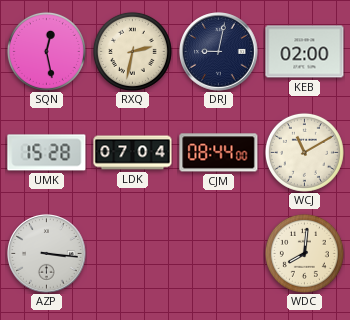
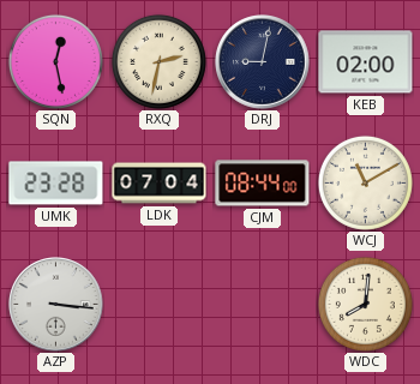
UMK: 15:28 -> 23:28
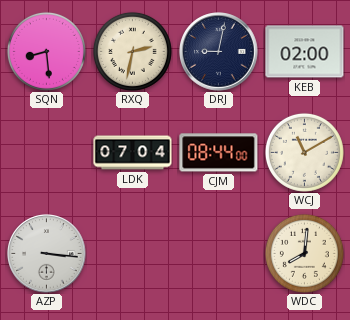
SQN: 12:28 -> 8:29
UMK: 23:28 -> none
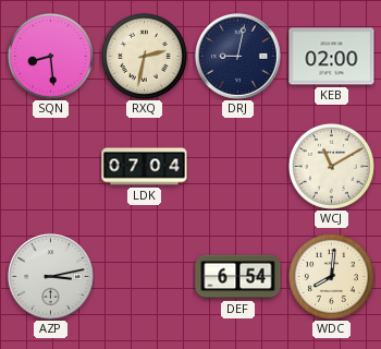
CJM: 08:44 -> none
AZP: 3:16 -> 3:13
DEF: none -> 6:54
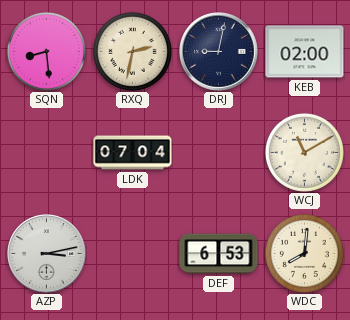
DEF: 6:54 -> 6:53
